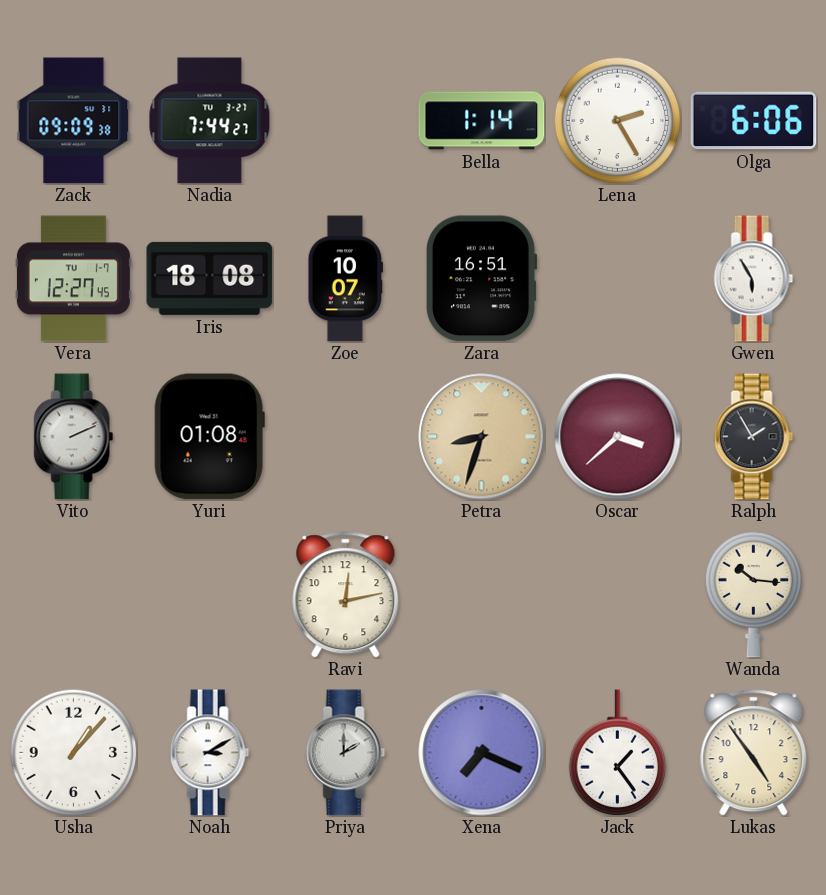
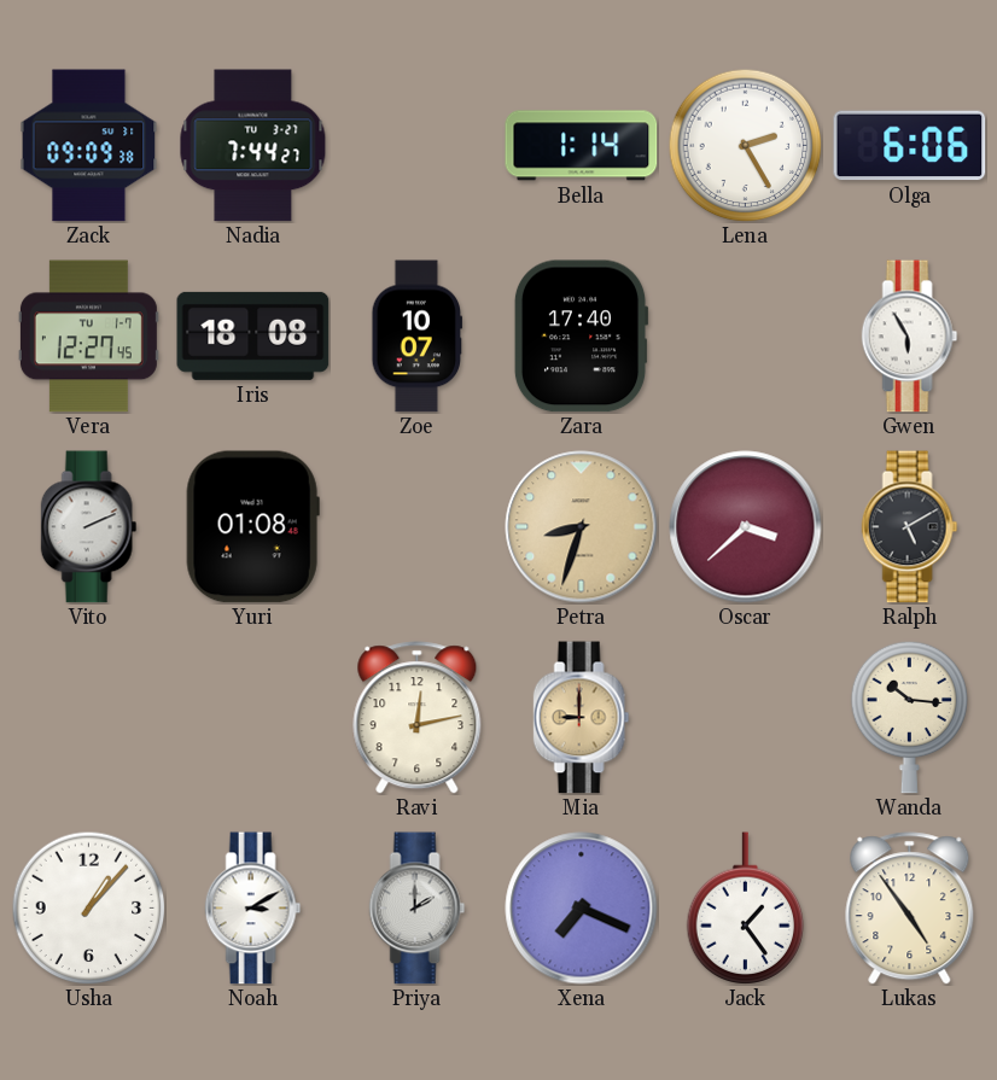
Zara: 16:51 -> 17:40
Ralph: 1:55 -> 5:10
Mia: none -> 9:00
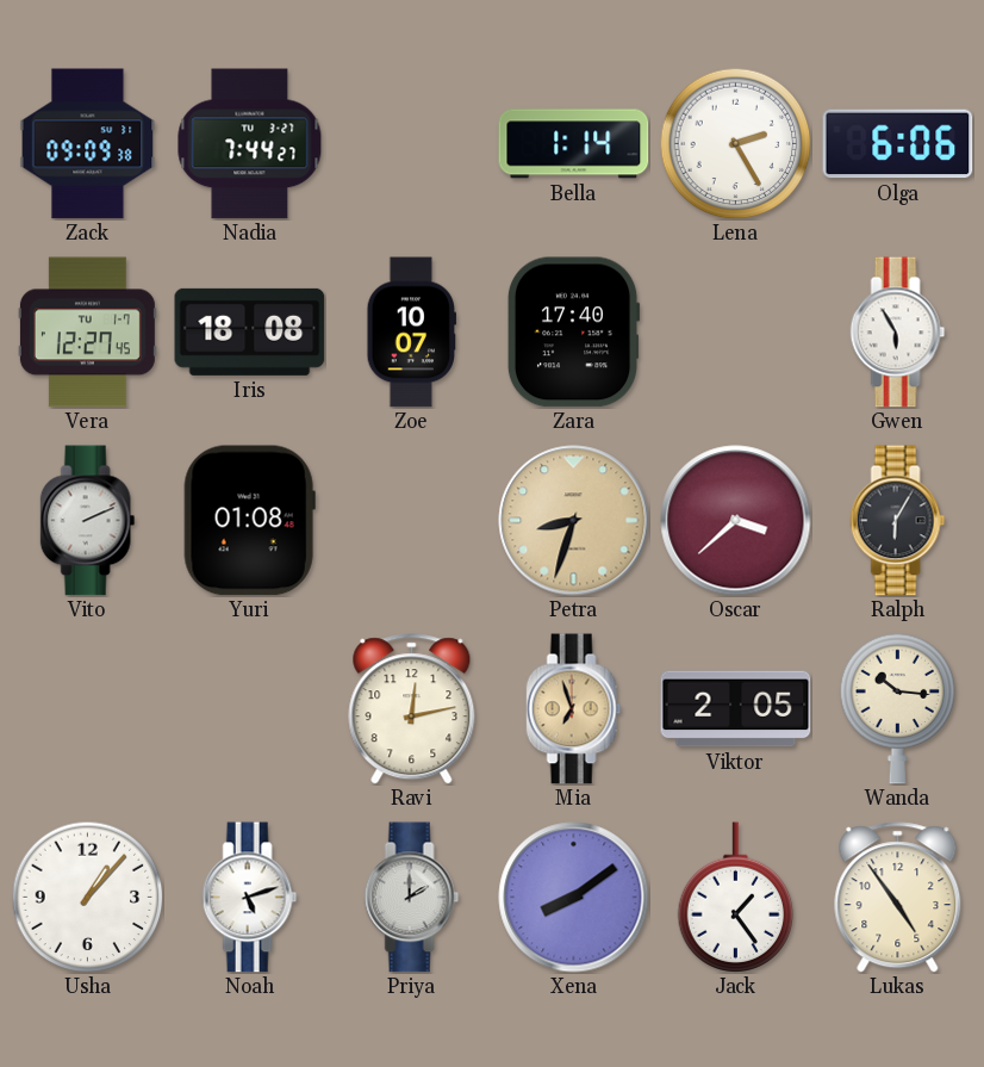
Ralph: 5:10 -> 6:05
Mia: 9:00 -> 6:57
Viktor: none -> 2:05
Noah: 3:10 -> 5:12
Xena: 7:19 -> 8:09
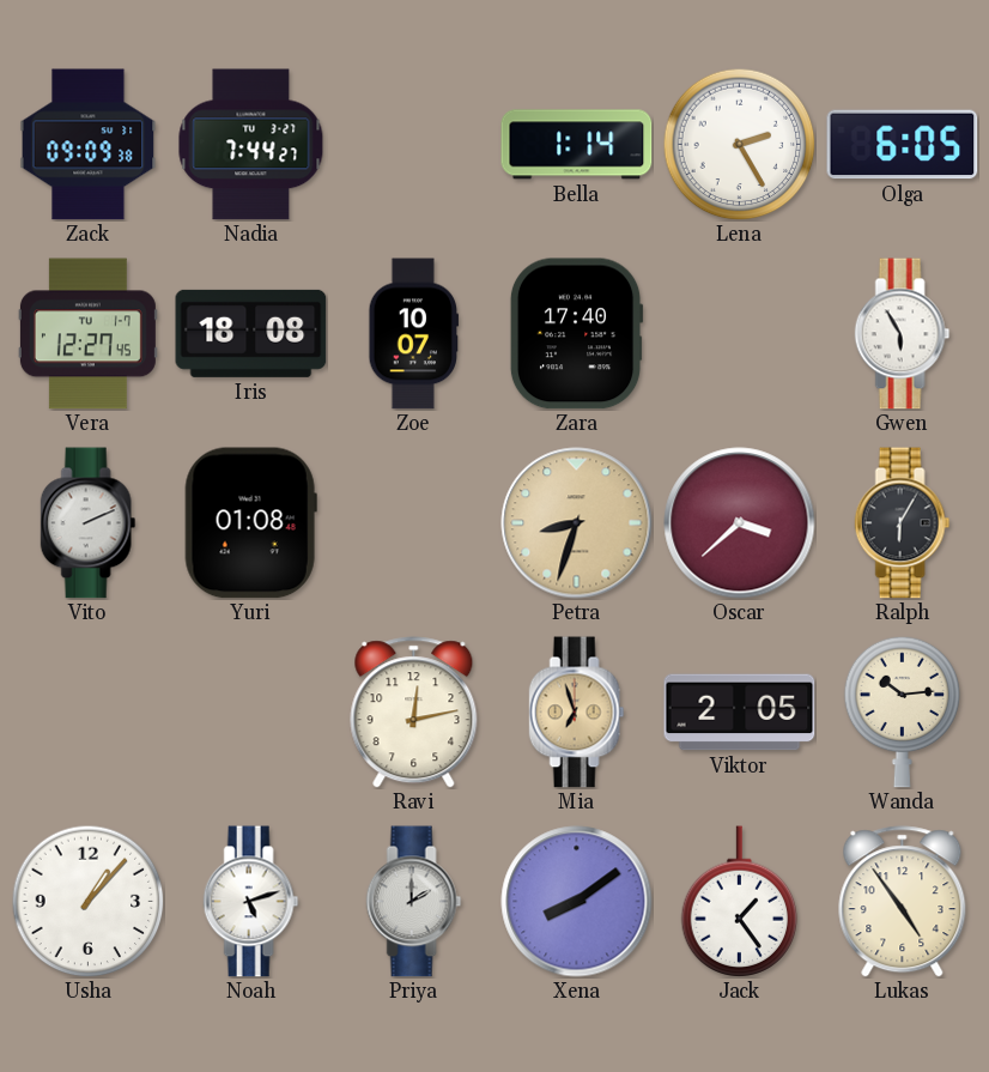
Olga: 6:06 -> 6:05
Wanda: 10:16 -> 10:14
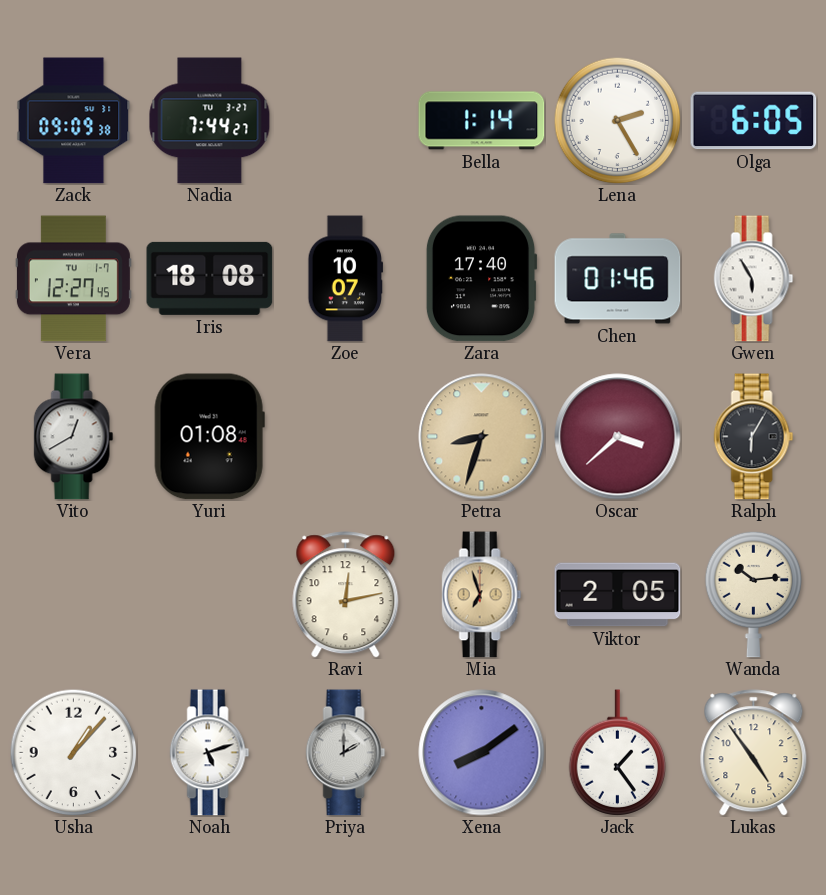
Chen: none -> 01:46
Vito: 2:11 -> 12:40
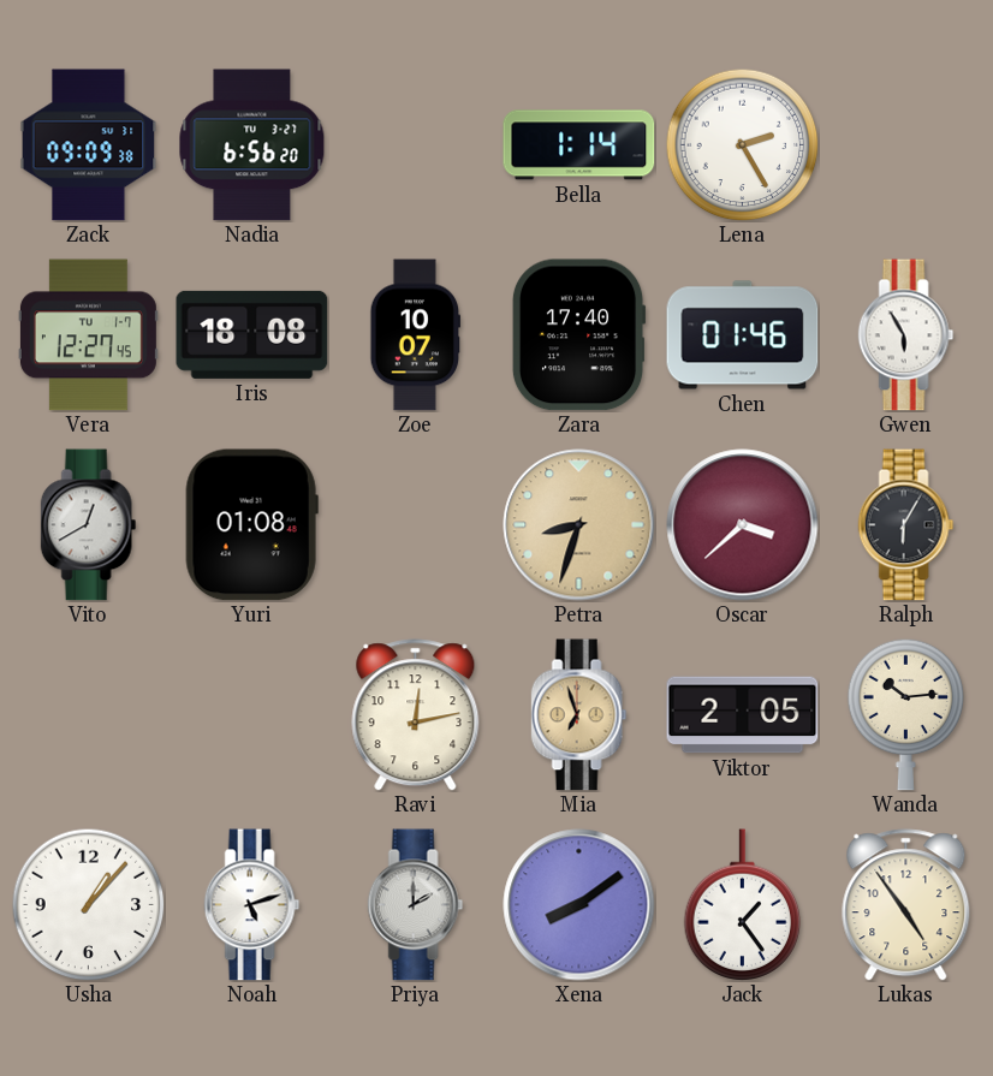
Nadia: 7:44 -> 6:56
Olga: 6:05 -> none
